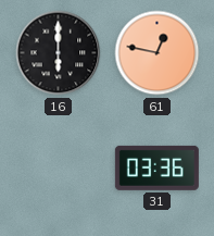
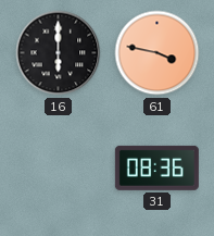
61: 12:47 -> 3:47
31: 03:36 -> 08:36
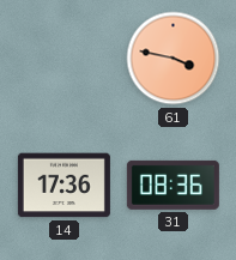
16: 6:00 -> none
14: none -> 17:36
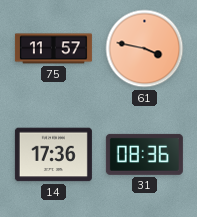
75: none -> 11:57
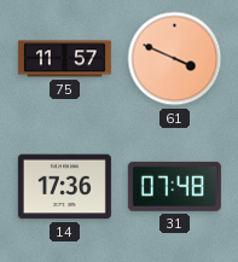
61: 3:47 -> 3:49
31: 08:36 -> 07:48
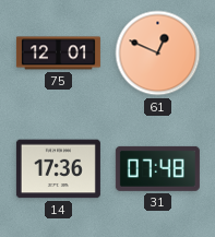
75: 11:57 -> 12:01
61: 3:49 -> 12:49
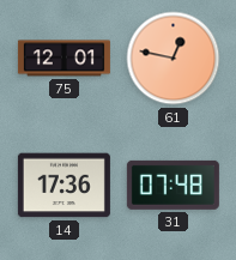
61: 12:49 -> 12:47
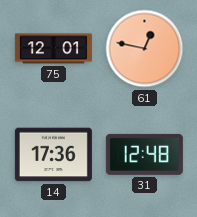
31: 07:48 -> 12:48
